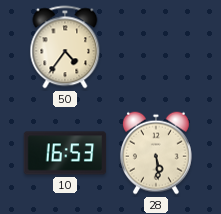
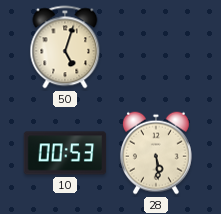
50: 4:36 -> 5:03
10: 16:53 -> 00:53
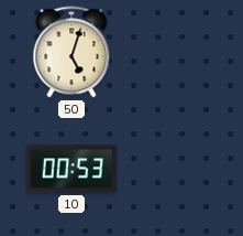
28: 5:29 -> none
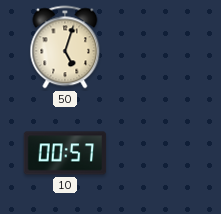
10: 00:53 -> 00:57
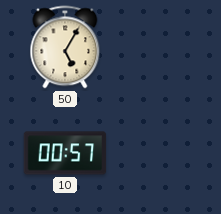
50: 5:03 -> 5:05
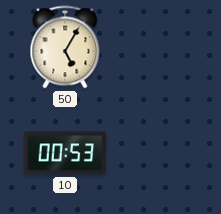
10: 00:57 -> 00:53
